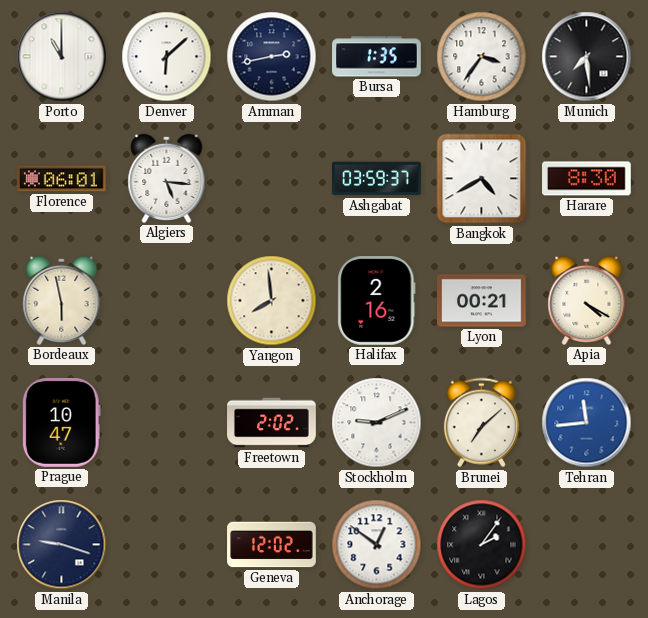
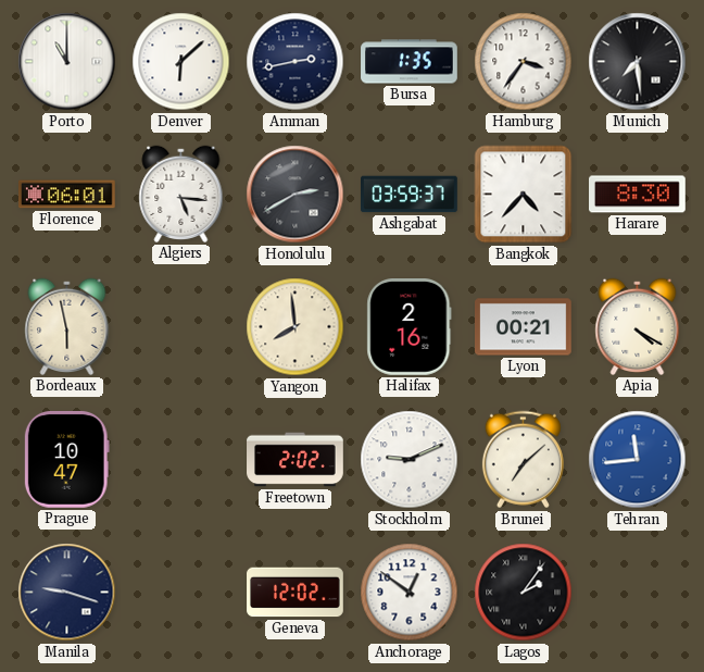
Honolulu: none -> 2:40
Bangkok: 4:40 -> 4:37
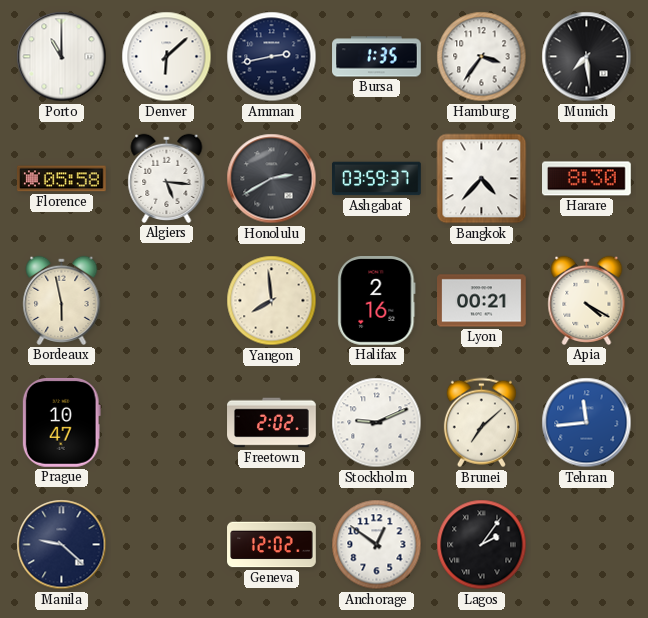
Florence: 06:01 -> 05:58
Manila: 9:18 -> 9:22
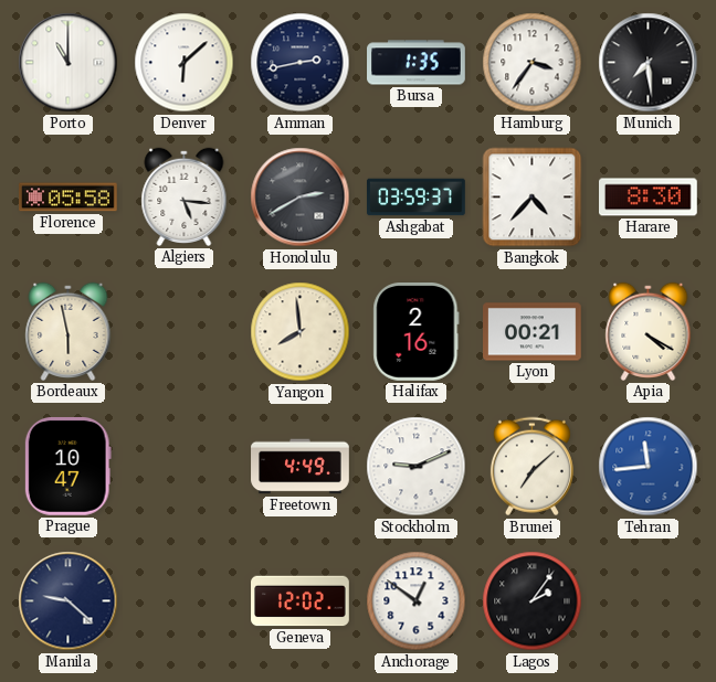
Freetown: 2:02 -> 4:49
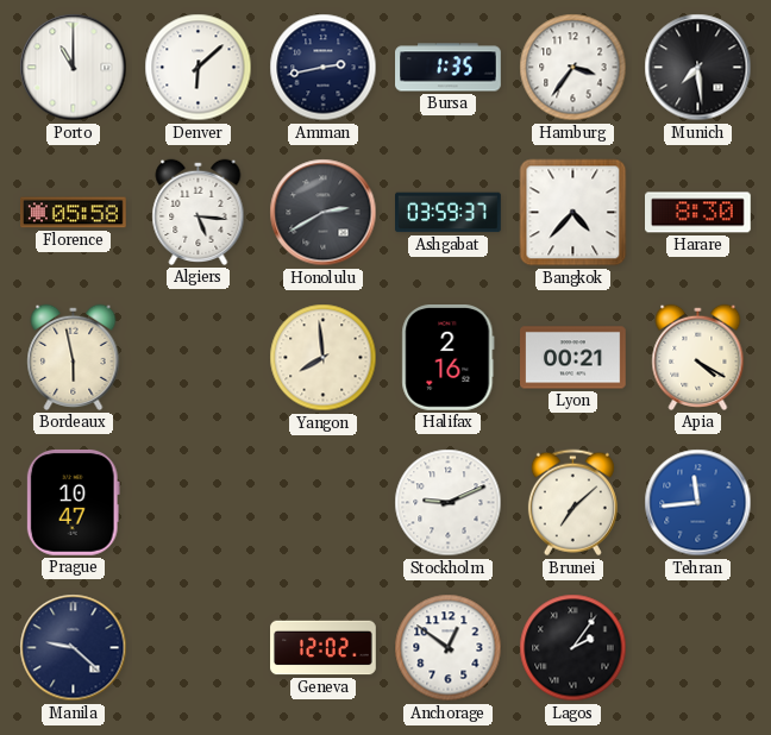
Freetown: 4:49 -> none
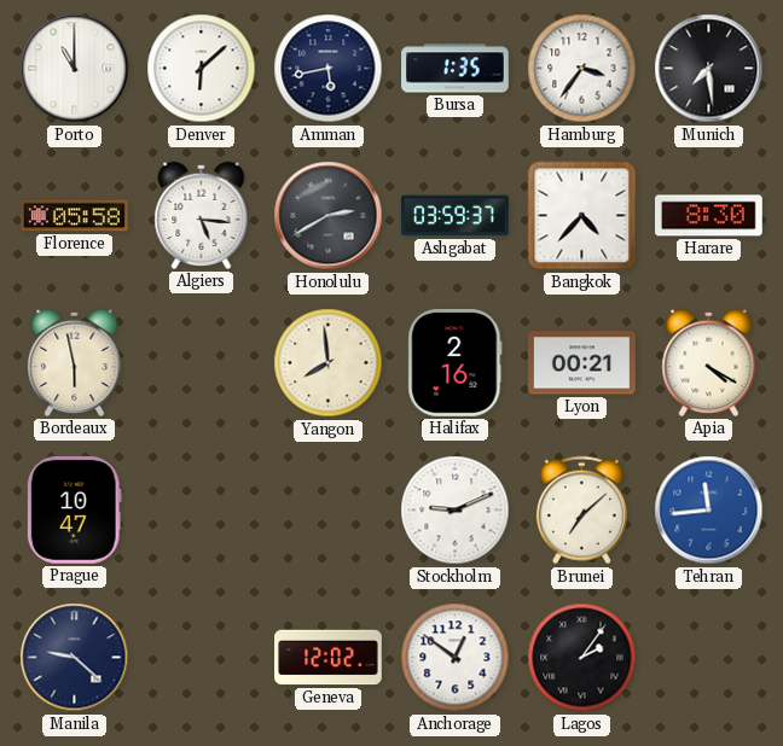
Amman: 2:43 -> 5:43
